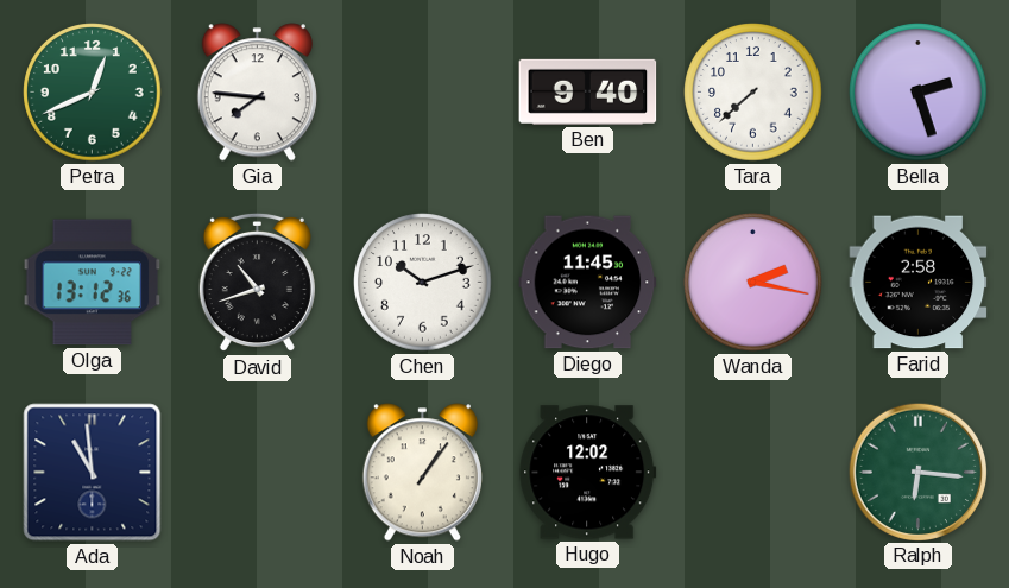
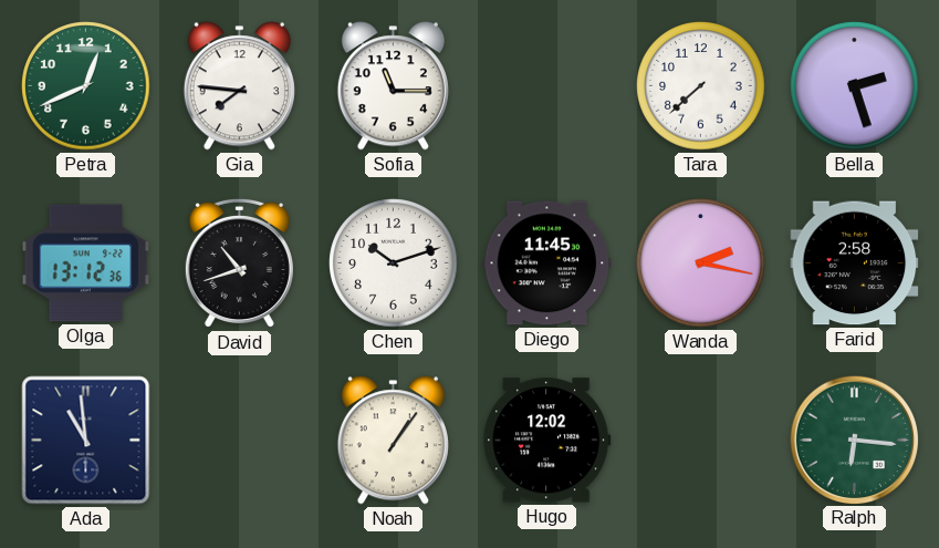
Sofia: none -> 11:15
Ben: 9:40 -> none
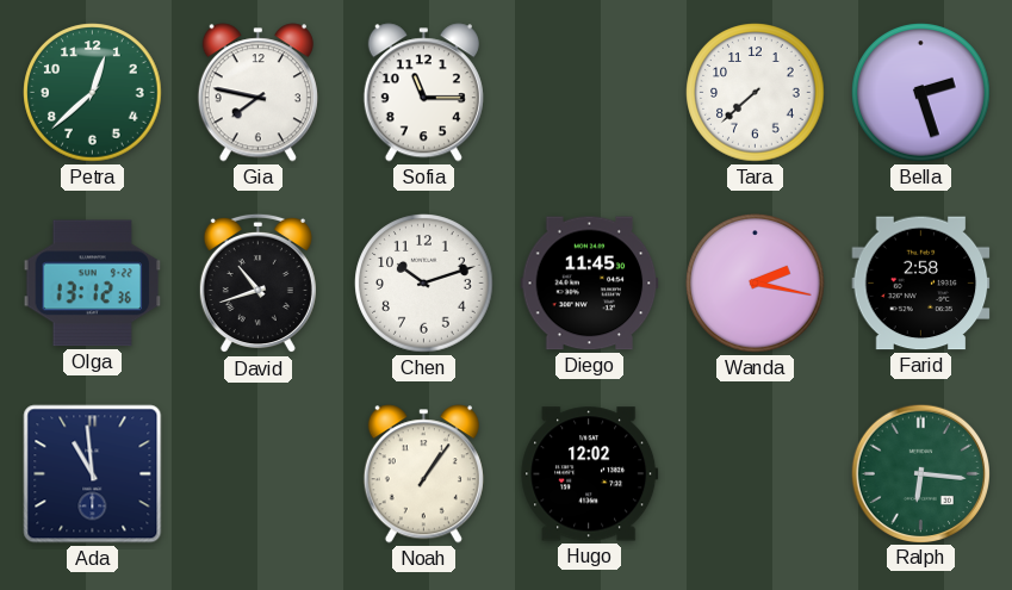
Petra: 12:41 -> 12:38
Gia: 7:46 -> 7:47
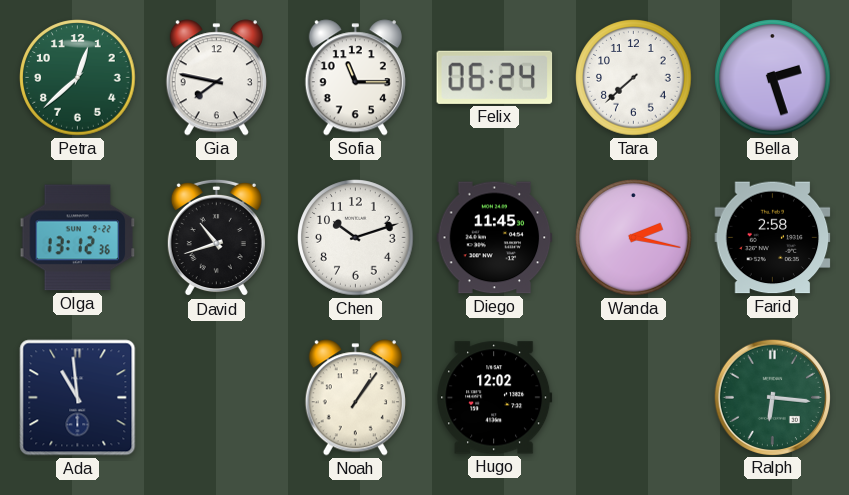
Felix: none -> 06:24
